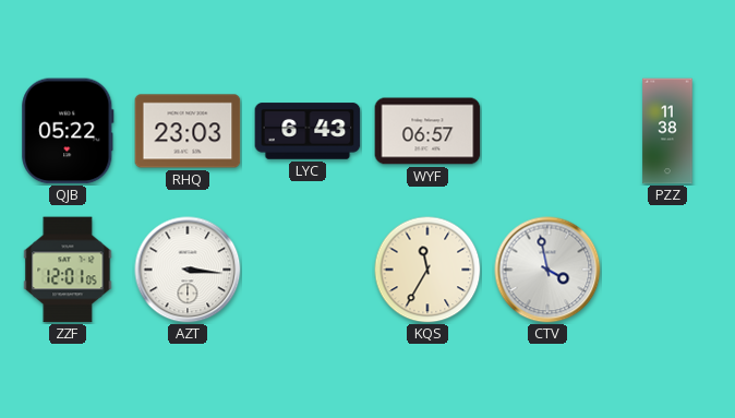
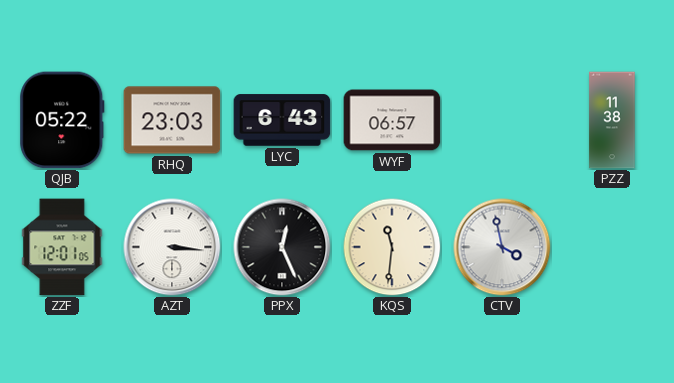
PPX: none -> 12:26
KQS: 11:35 -> 11:31
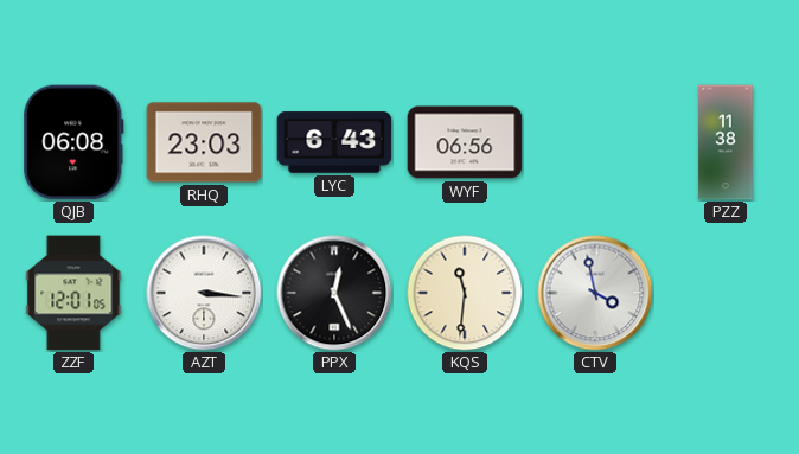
QJB: 05:22 -> 06:08
WYF: 06:57 -> 06:56
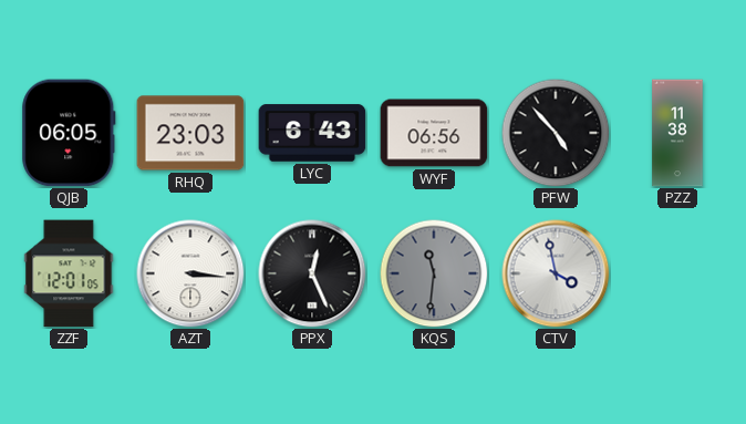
QJB: 06:08 -> 06:05
PFW: none -> 4:53
KQS dial: cream -> grey
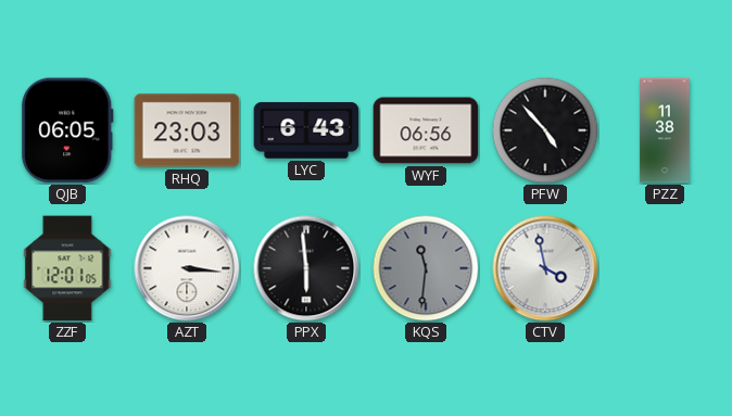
PPX: 12:26 -> 5:59
